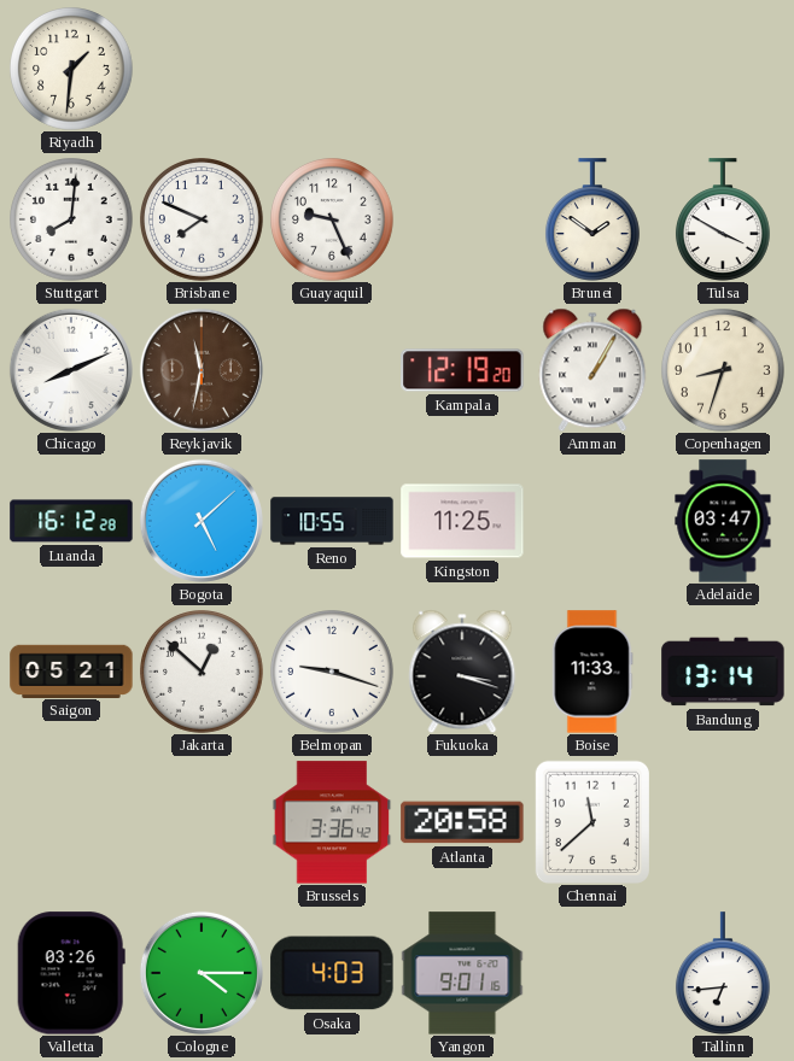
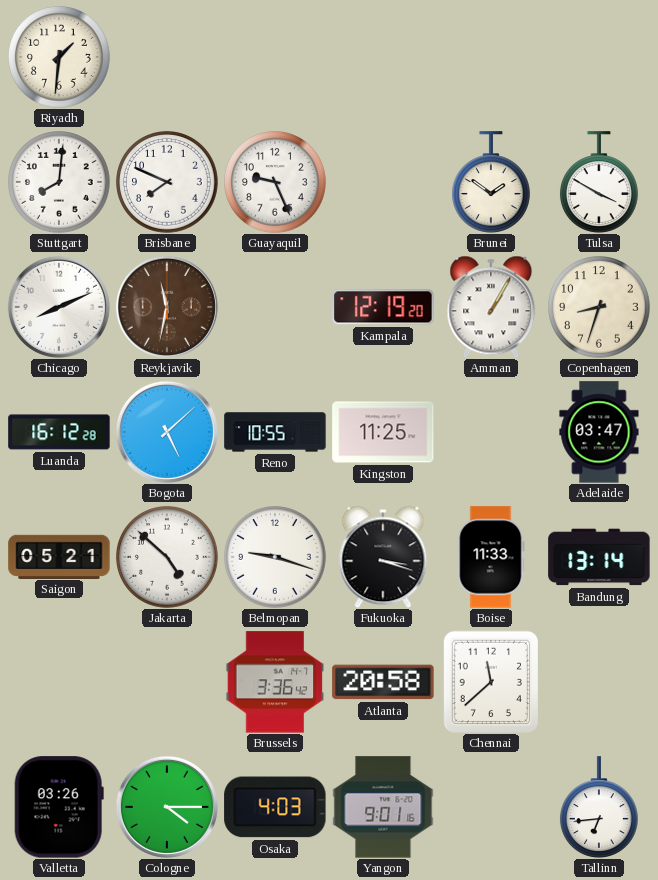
Jakarta: 12:52 -> 4:52
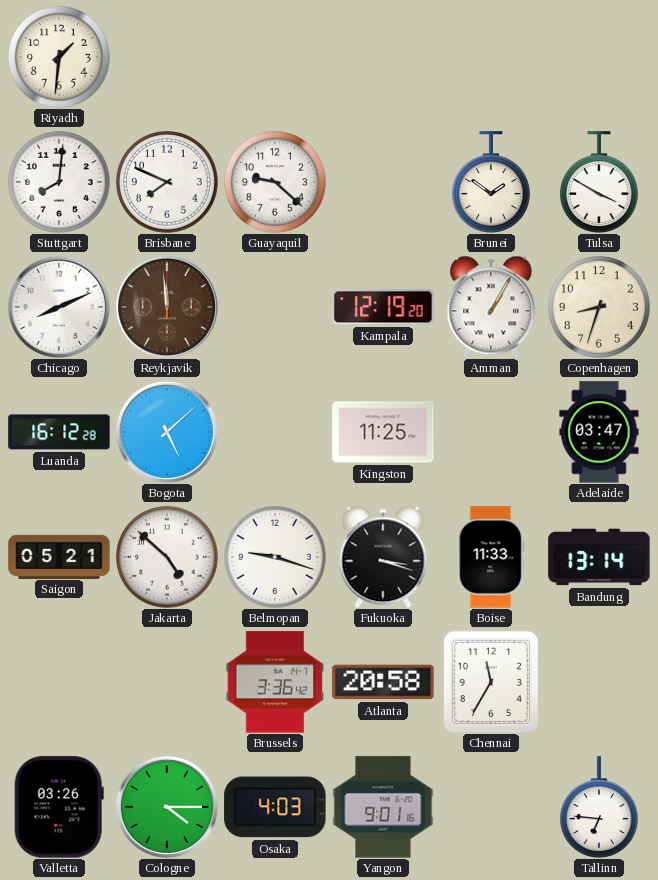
Guayaquil: 9:26 -> 9:22
Reykjavik: 11:32 -> 11:59
Reno: 10:55 -> none
Chennai: 11:38 -> 11:35
Tallinn: 6:44 -> 6:46
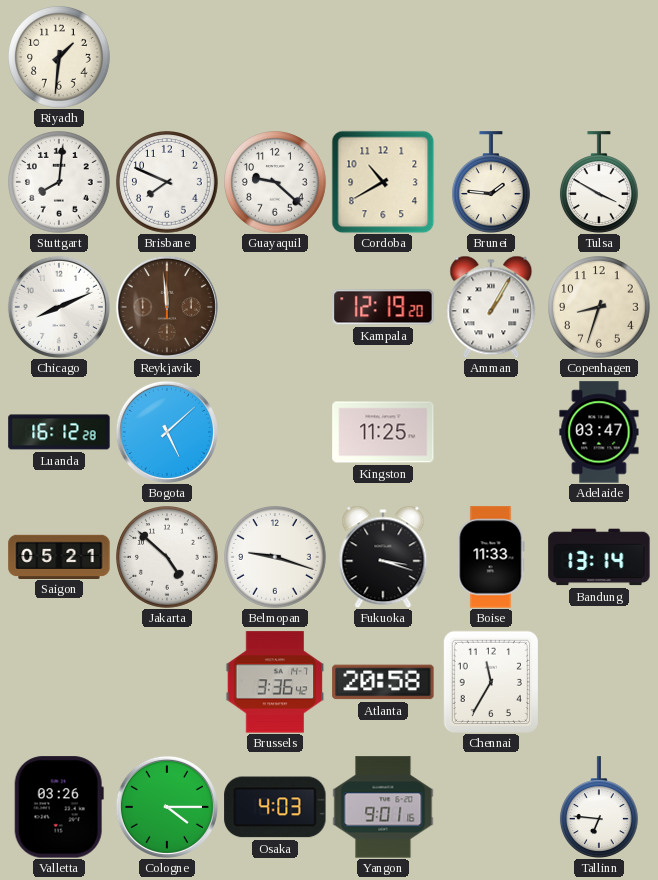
Cordoba: none -> 10:40
Brunei: 1:51 -> 1:46
